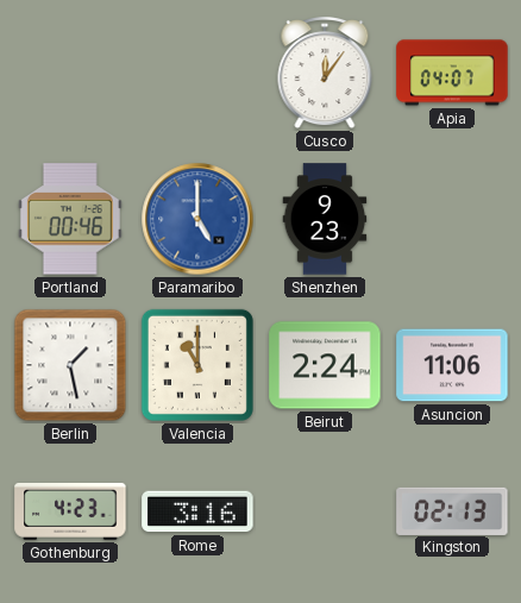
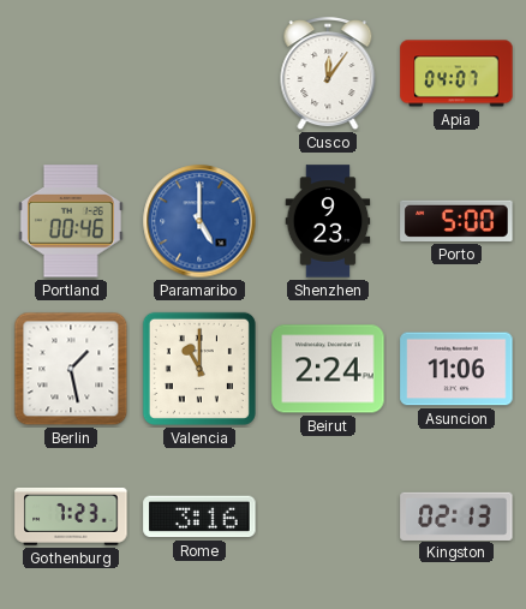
Porto: none -> 5:00
Gothenburg: 4:23 -> 7:23
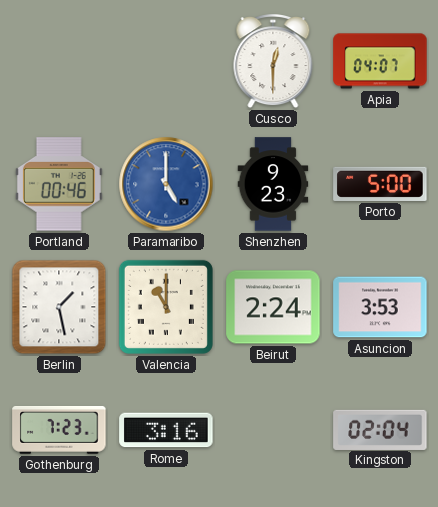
Cusco: 12:06 -> 12:30
Asuncion: 11:06 -> 3:53
Kingston: 02:13 -> 02:04
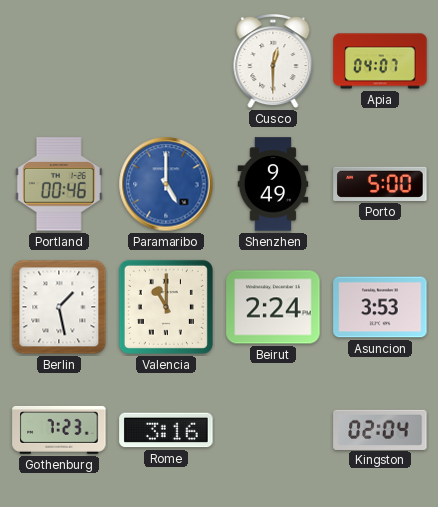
Shenzhen: 9:23 -> 9:49
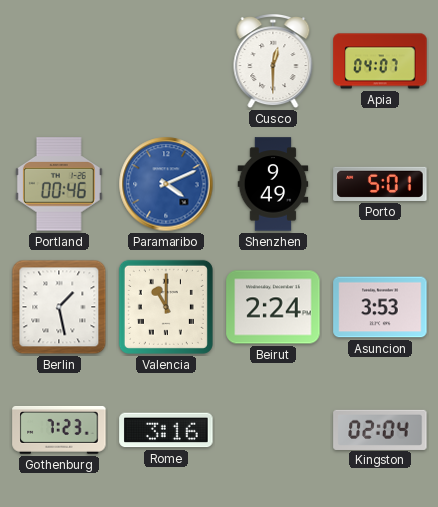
Paramaribo: 5:00 -> 4:11
Porto: 5:00 -> 5:01
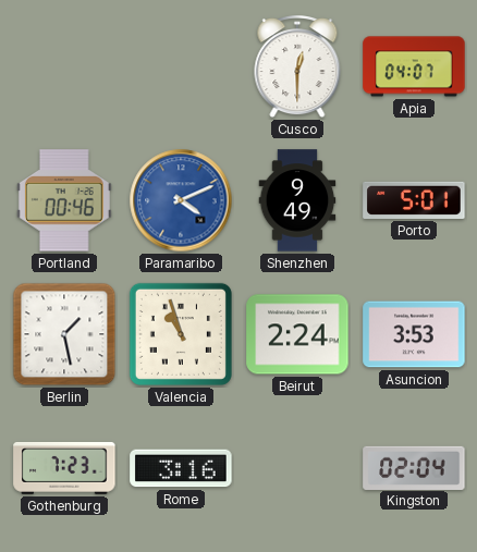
Valencia: 11:00 -> 10:57
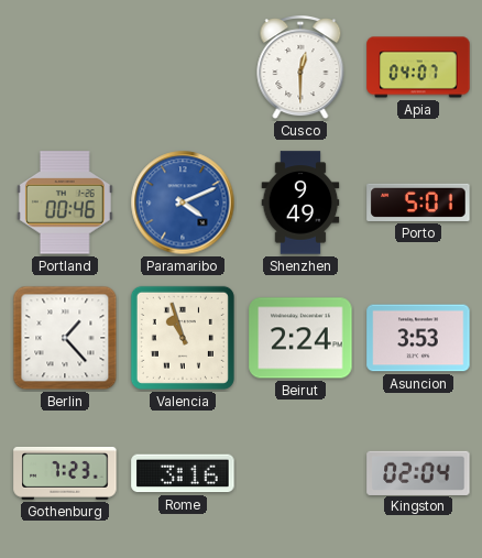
Berlin: 1:28 -> 1:23
